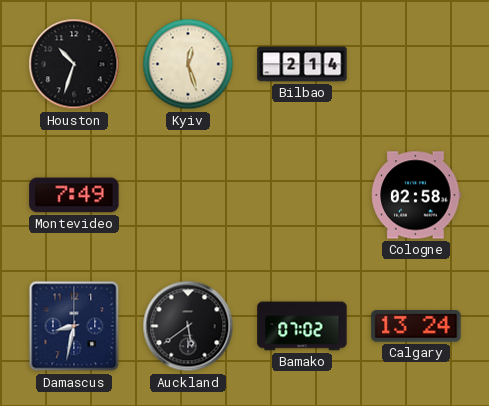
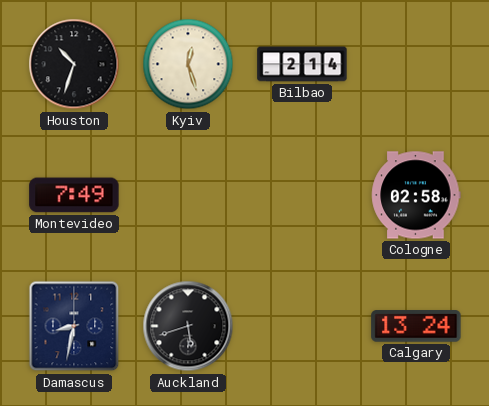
Auckland: 5:39 -> 5:42
Bamako: 07:02 -> none
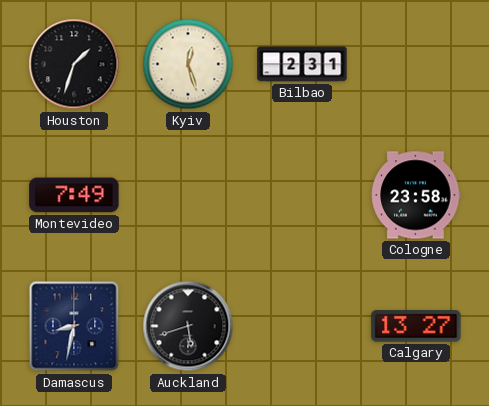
Houston: 10:33 -> 1:33
Bilbao: 2:14 -> 2:31
Cologne: 02:58 -> 23:58
Calgary: 13:24 -> 13:27
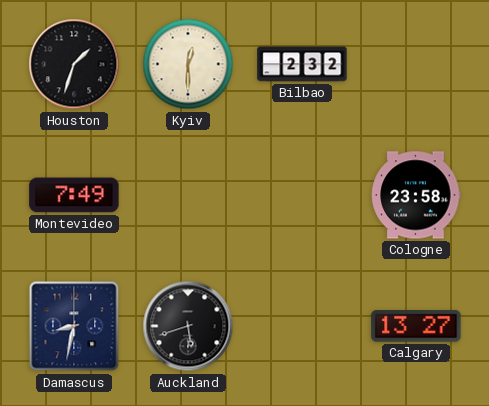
Kyiv: 12:27 -> 12:30
Bilbao: 2:31 -> 2:32
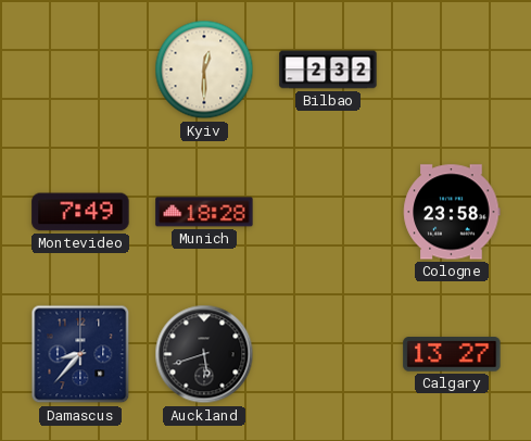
Houston: 1:33 -> none
Munich: none -> 18:28
Damascus: 8:32 -> 8:37
